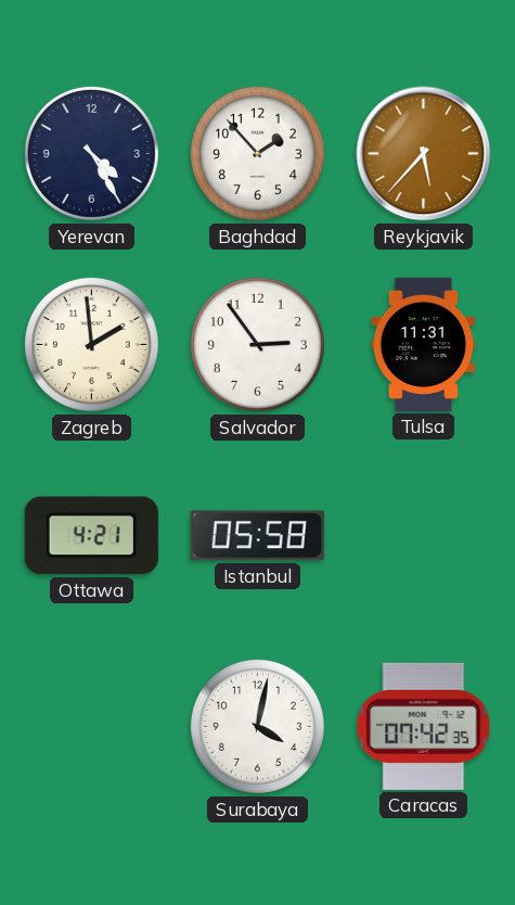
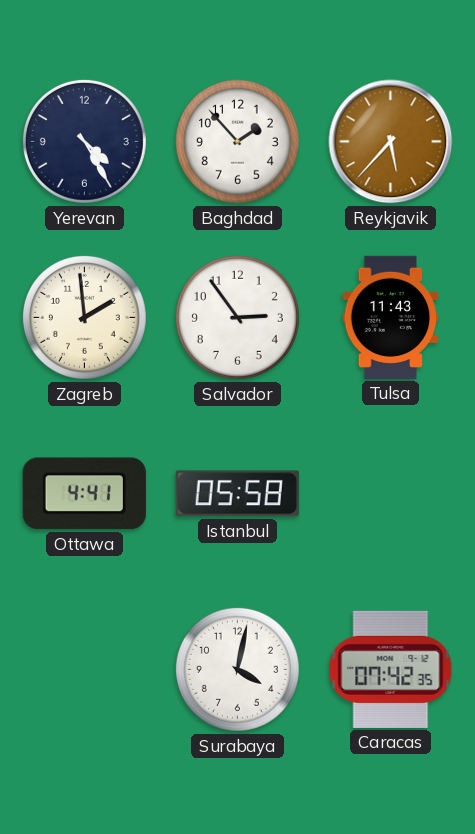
Tulsa: 11:31 -> 11:43
Ottawa: 4:21 -> 4:41
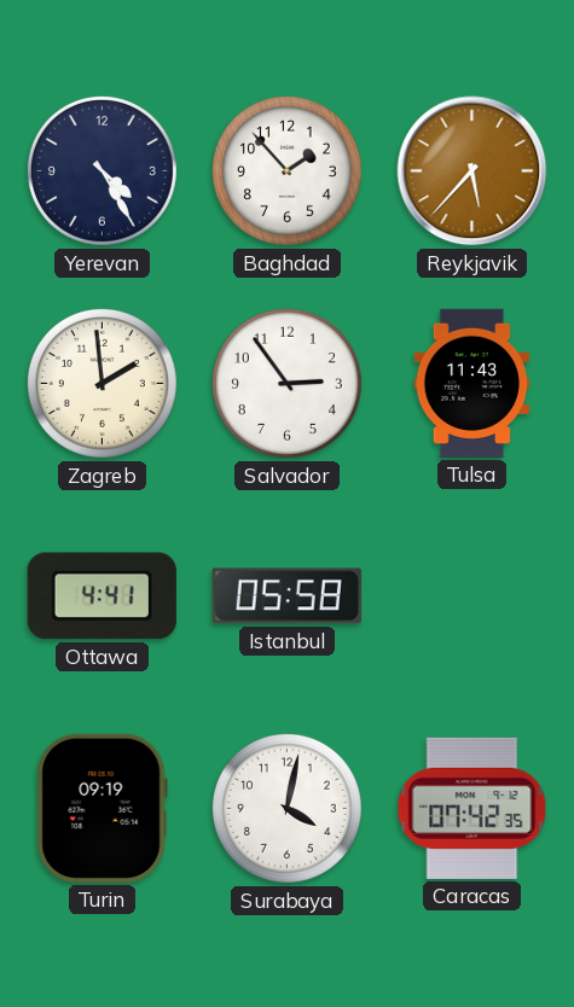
Turin: none -> 09:19
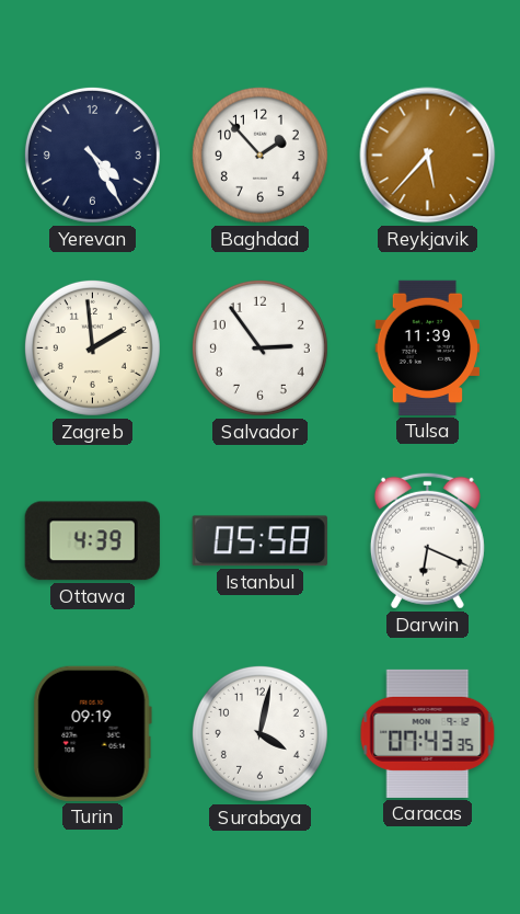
Tulsa: 11:43 -> 11:39
Ottawa: 4:41 -> 4:39
Darwin: none -> 6:19
Caracas: 07:42 -> 07:43
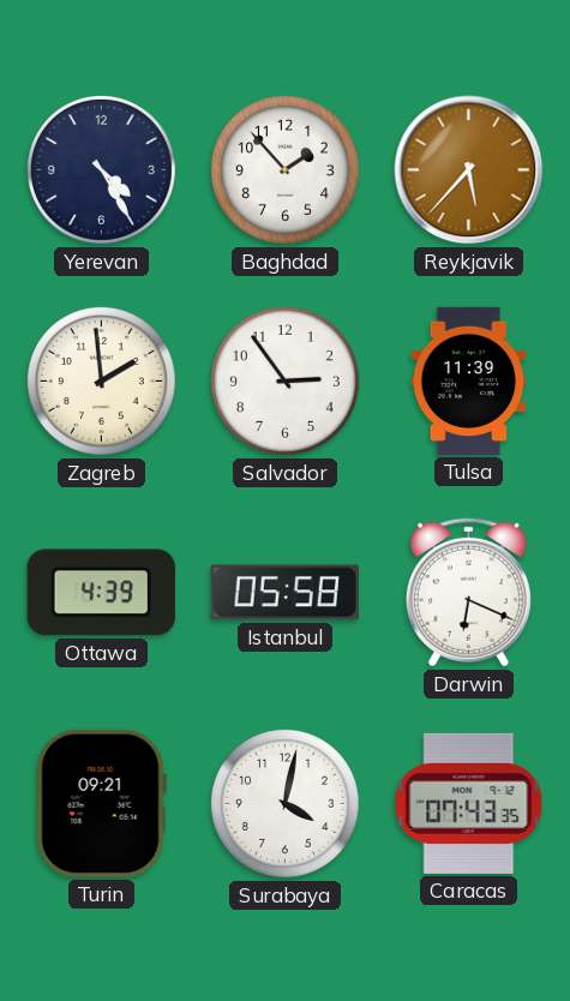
Turin: 09:19 -> 09:21
